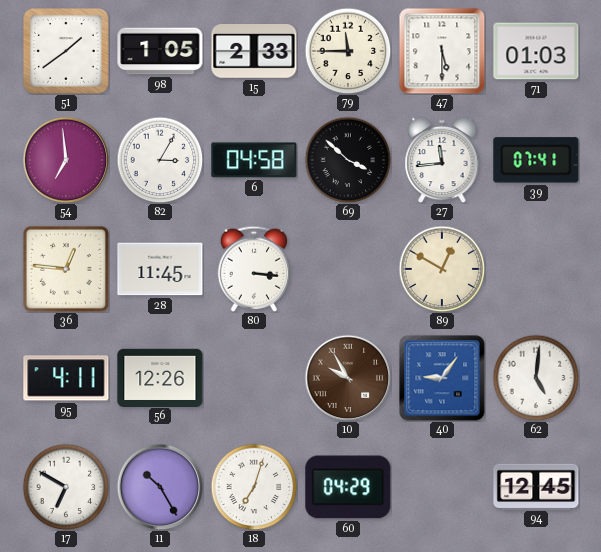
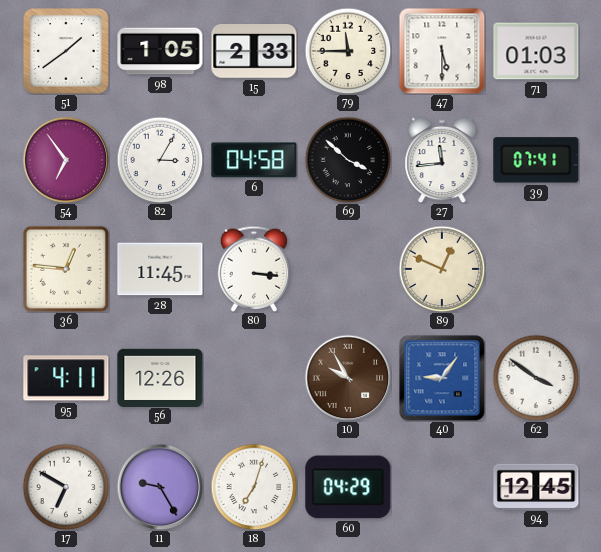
54: 6:59 -> 6:54
89: 12:50 -> 12:49
62: 5:01 -> 3:51
11: 10:25 -> 9:25
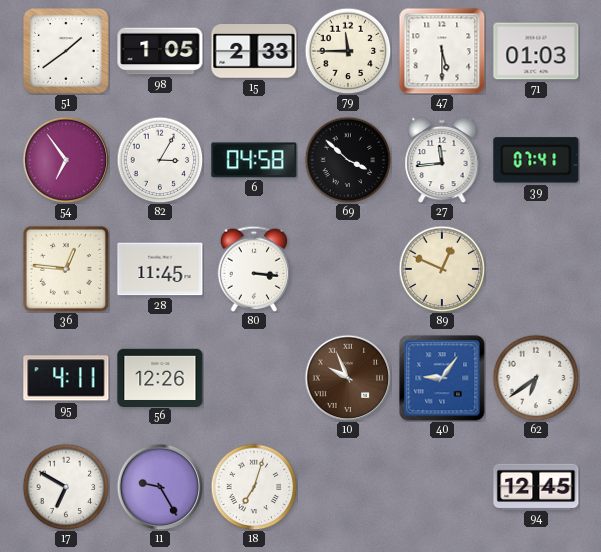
10: 9:55 -> 9:56
62: 3:51 -> 6:39
60: 04:29 -> none
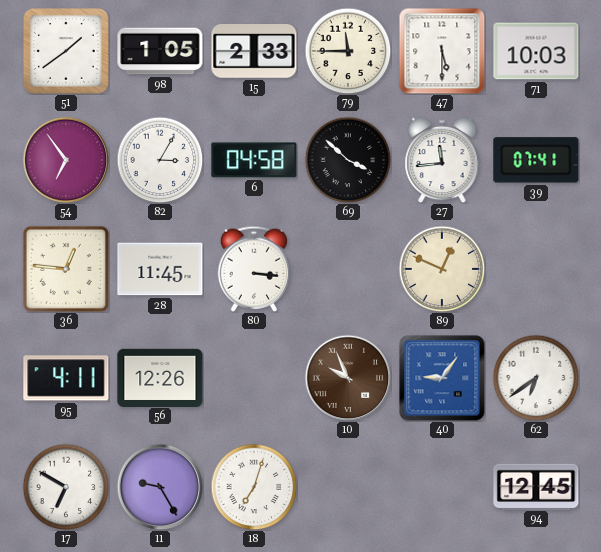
71: 01:03 -> 10:03
